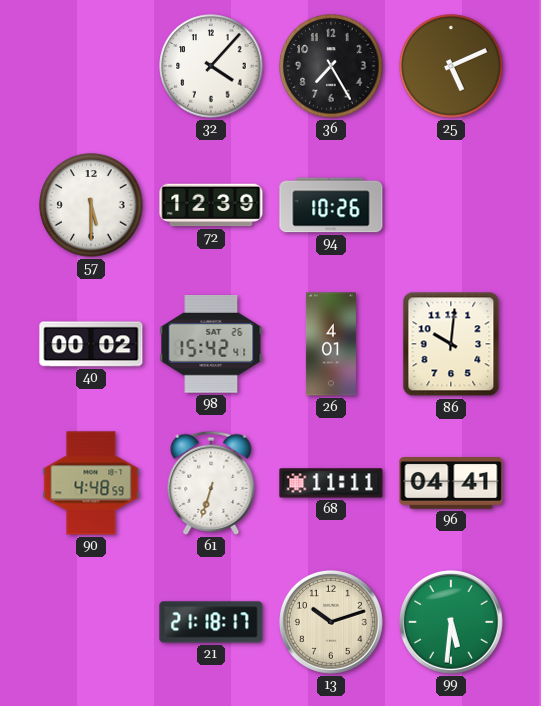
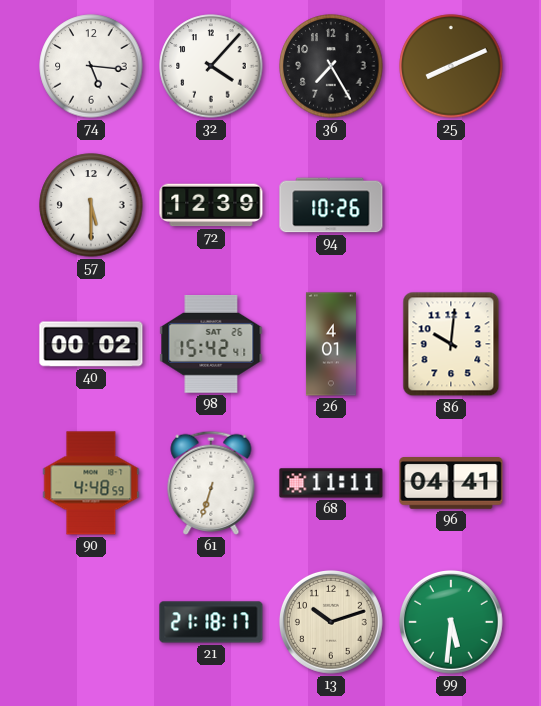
74: none -> 5:16
25: 5:11 -> 8:11
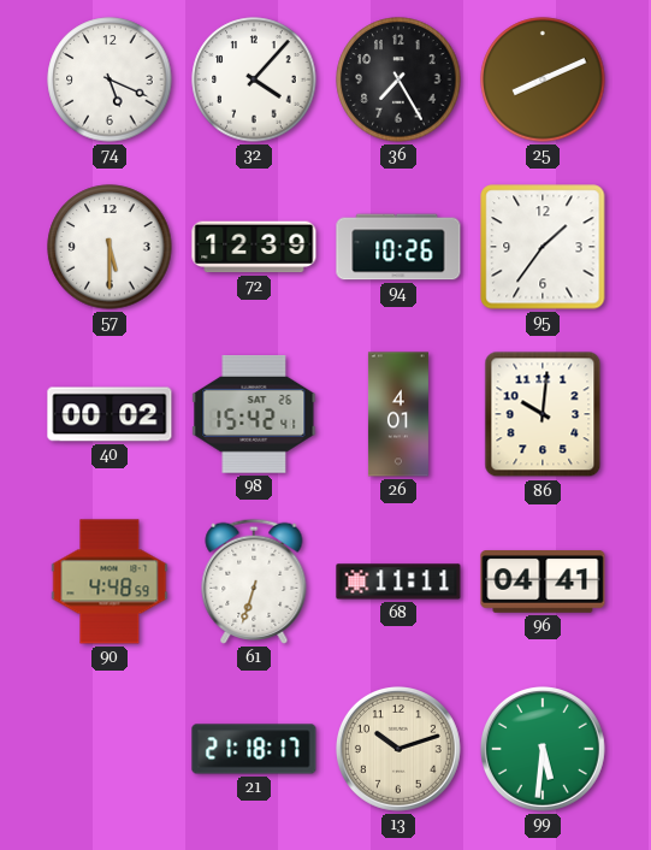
74: 5:16 -> 5:19
95: none -> 1:36
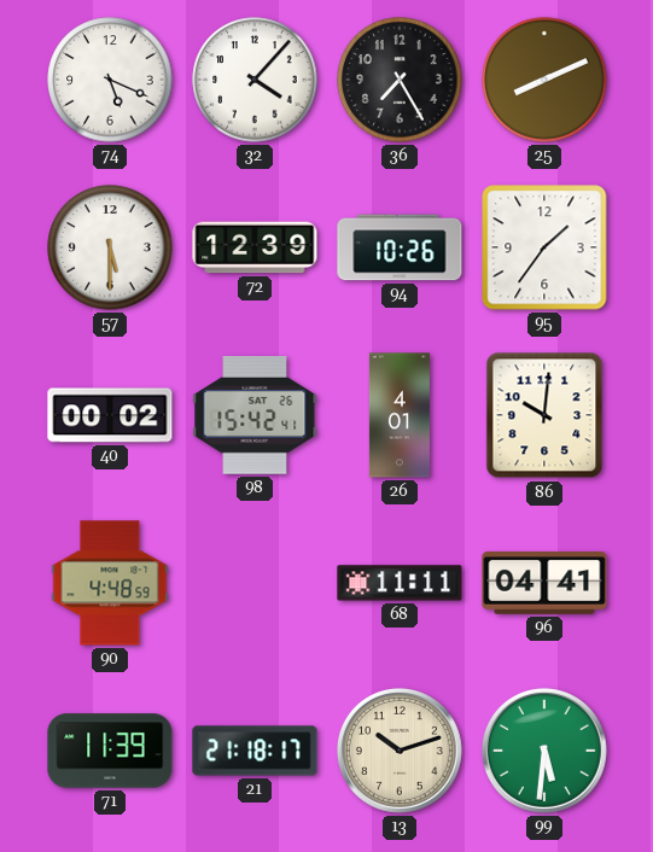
61: 6:33 -> none
71: none -> 11:39
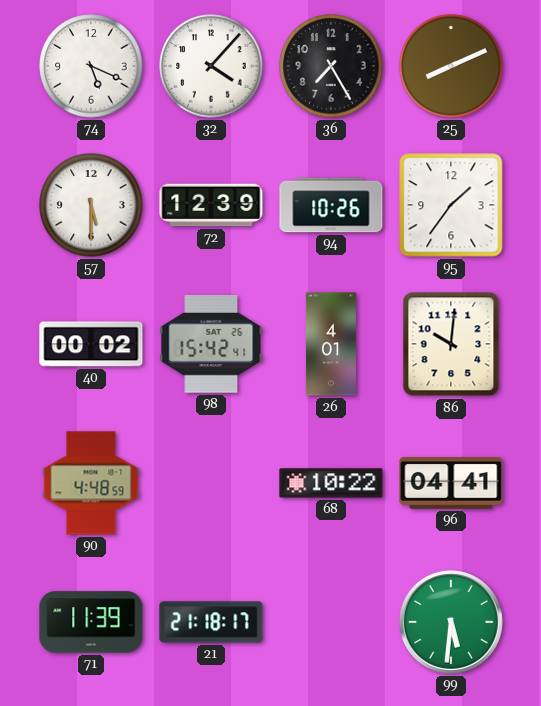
68: 11:11 -> 10:22
13: 10:12 -> none
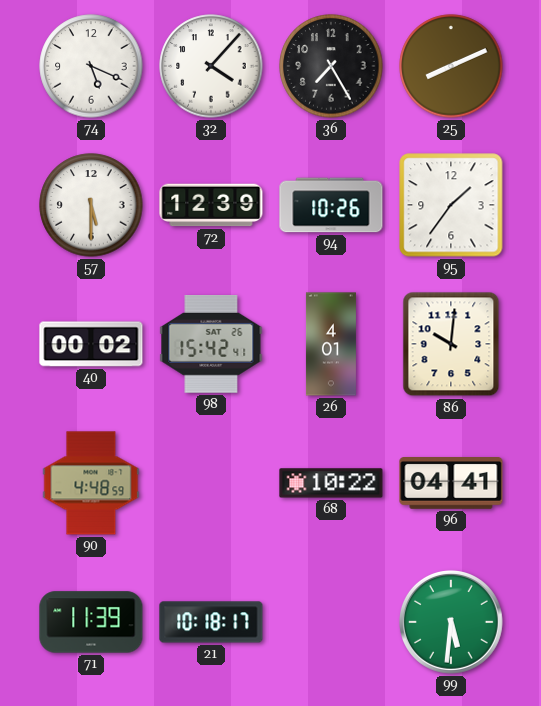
21: 21:18 -> 10:18
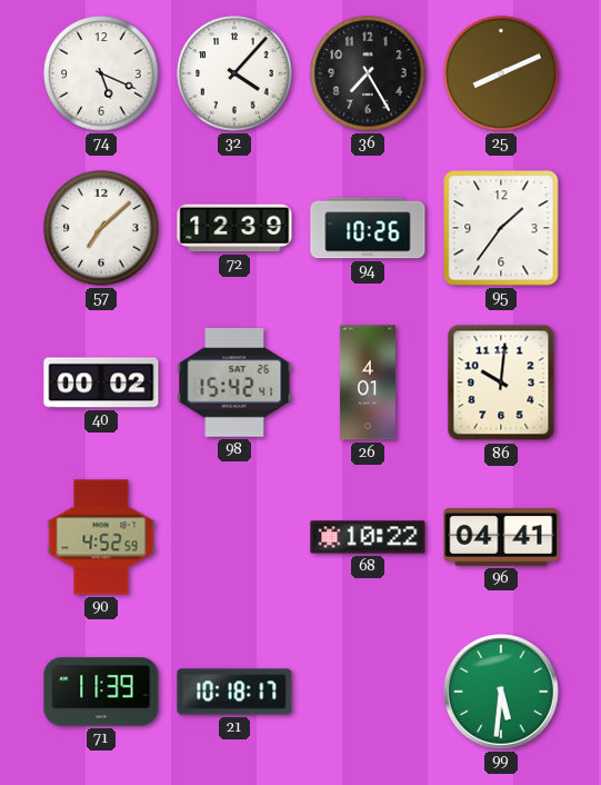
57: 5:30 -> 7:08
90: 4:48 -> 4:52
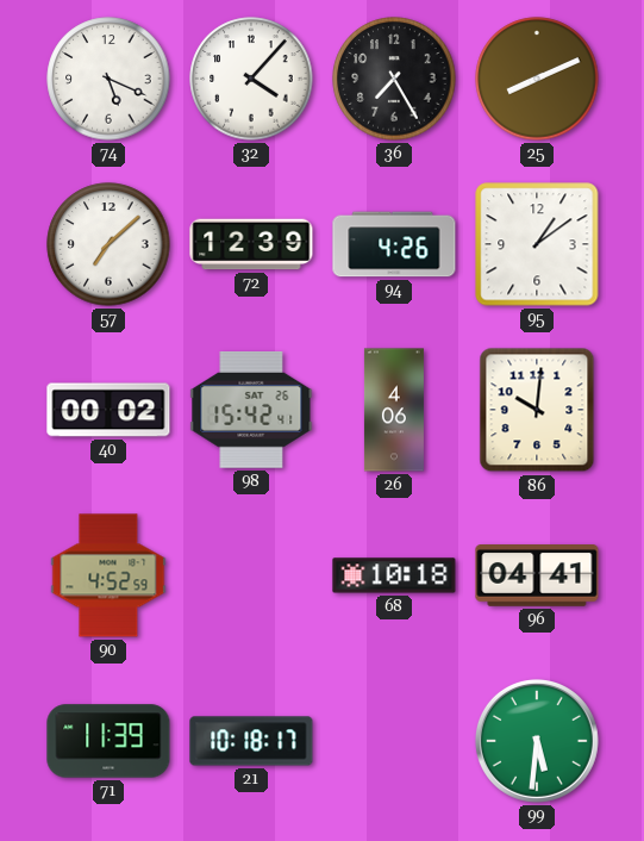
94: 10:26 -> 4:26
95: 1:36 -> 1:09
26: 4:01 -> 4:06
68: 10:22 -> 10:18
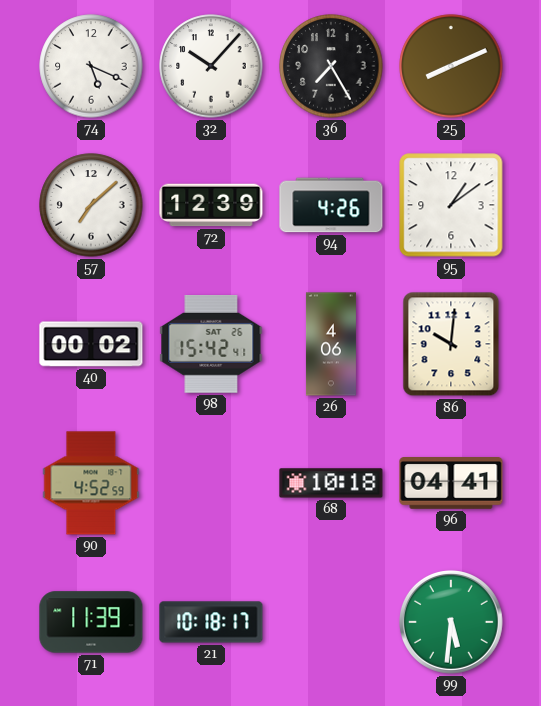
32: 4:07 -> 10:07
